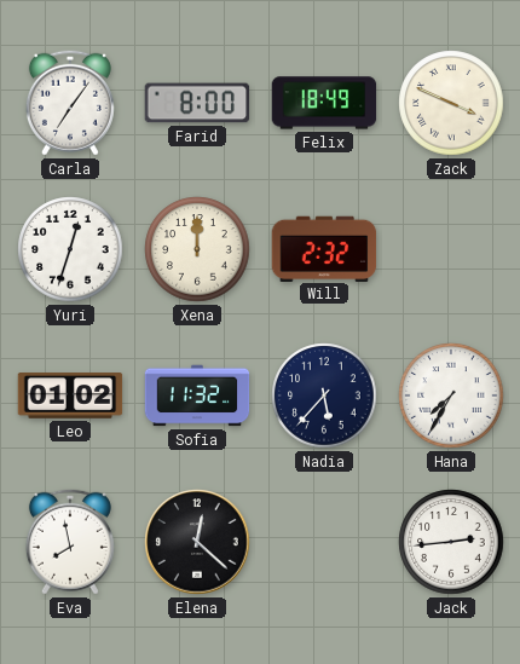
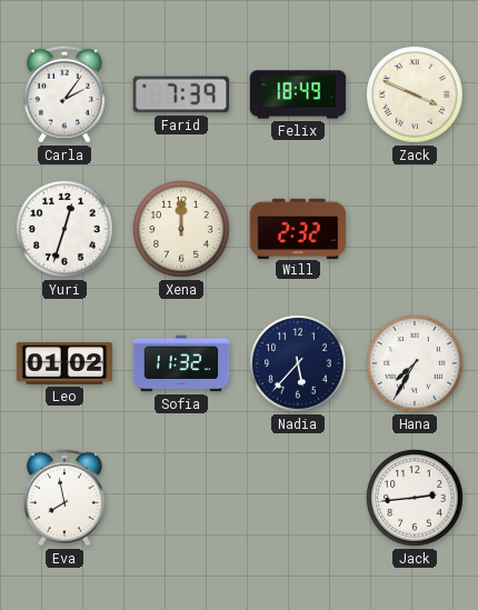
Carla: 7:06 -> 2:06
Farid: 8:00 -> 7:39
Elena: 12:22 -> none
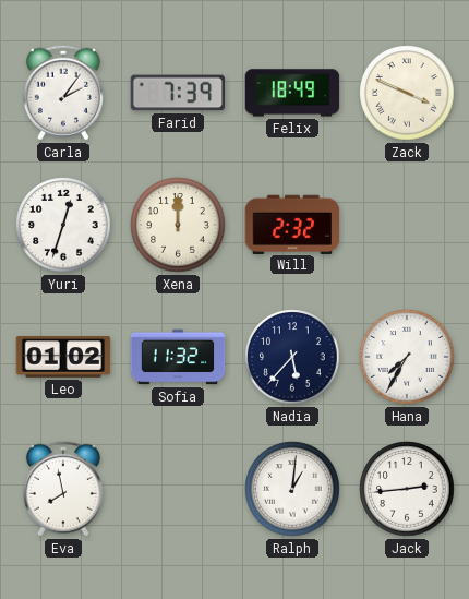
Ralph: none -> 1:01
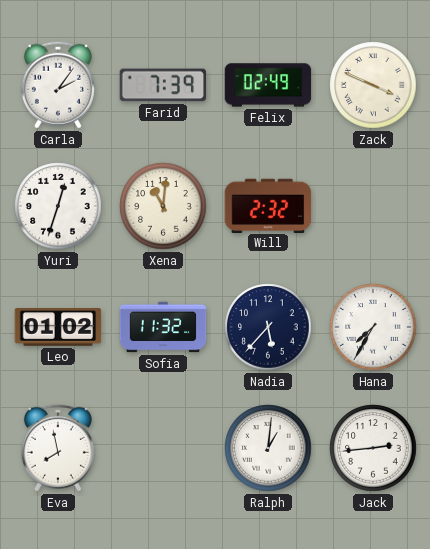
Felix: 18:49 -> 02:49
Xena: 12:00 -> 11:01
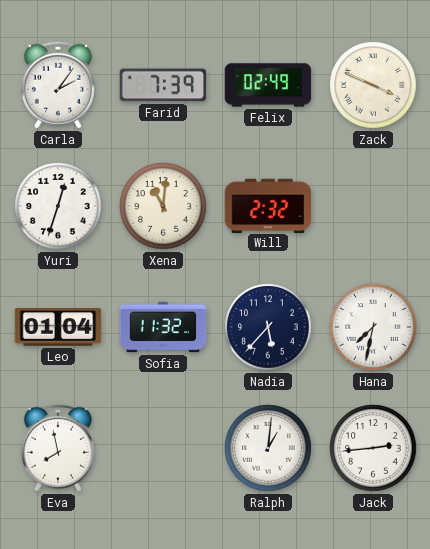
Leo: 01:02 -> 01:04
Hana: 7:35 -> 7:32
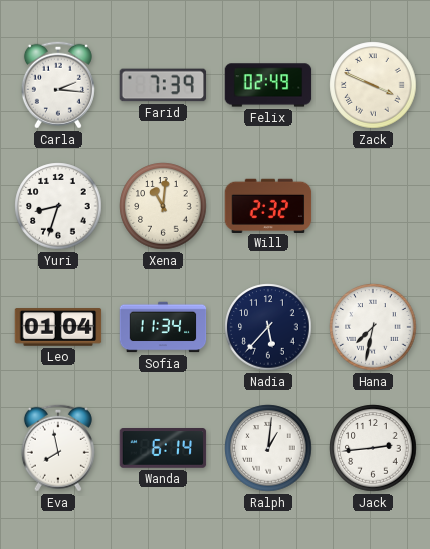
Carla: 2:06 -> 2:16
Yuri: 12:33 -> 8:33
Sofia: 11:32 -> 11:34
Wanda: none -> 6:14
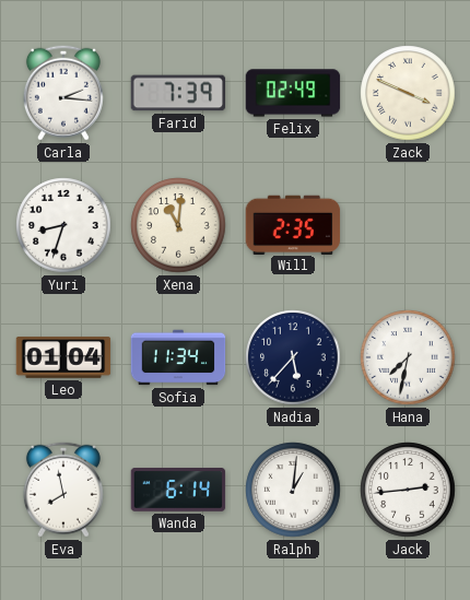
Will: 2:32 -> 2:35
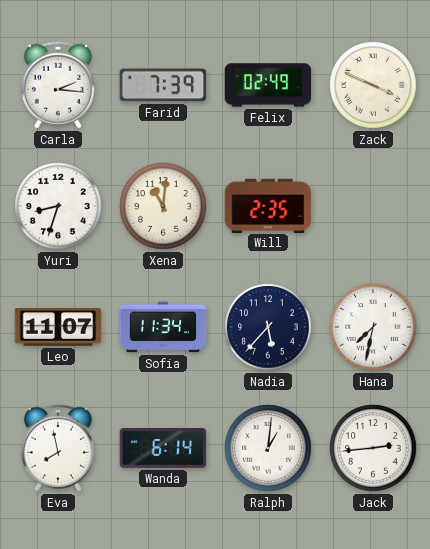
Leo: 01:04 -> 11:07
